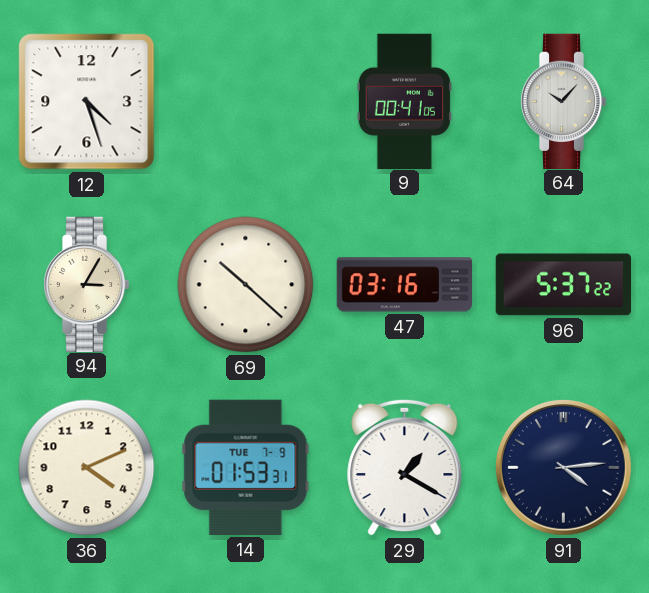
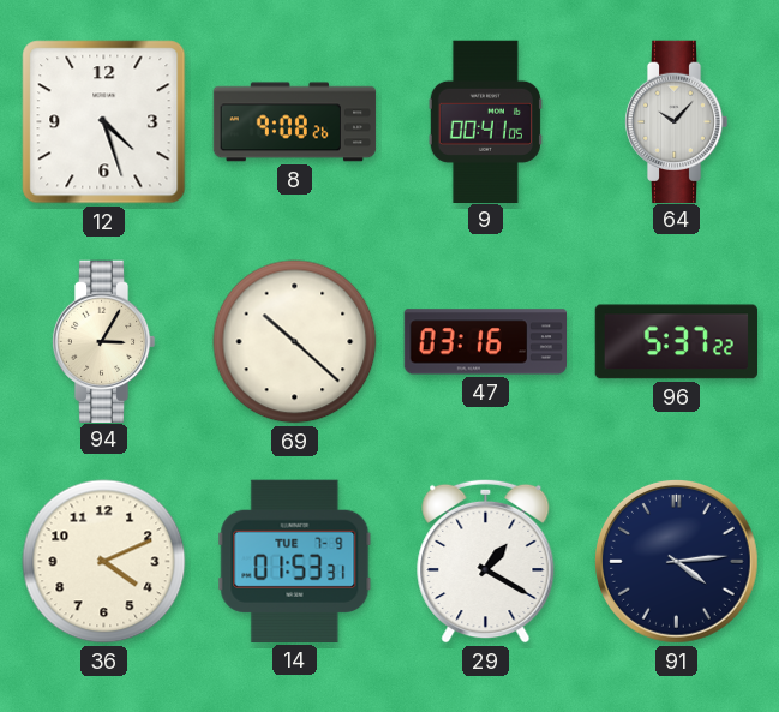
8: none -> 9:08
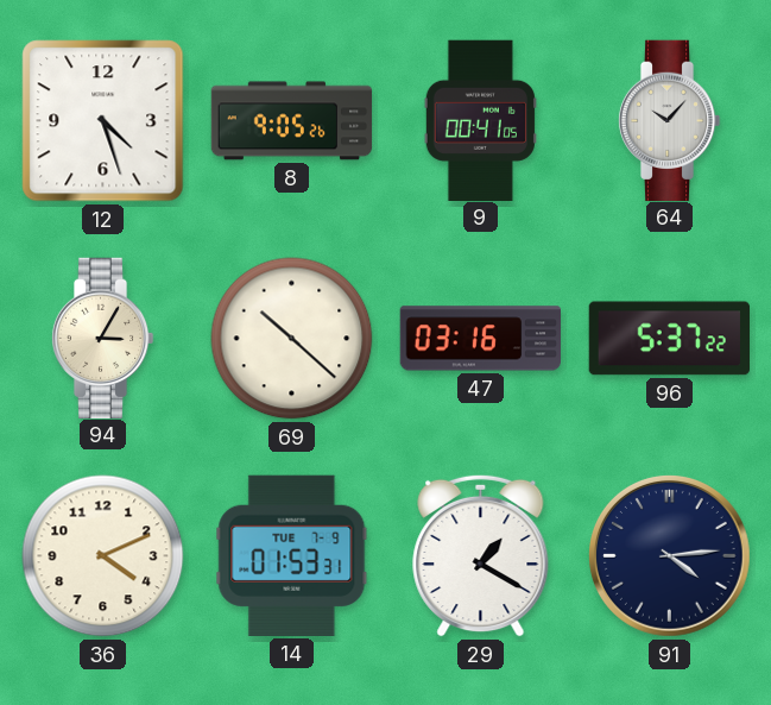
8: 9:08 -> 9:05
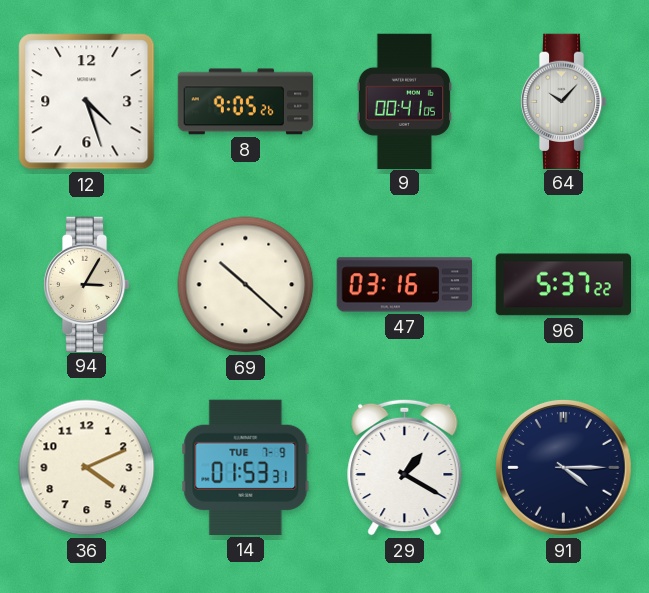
91: 4:14 -> 4:15
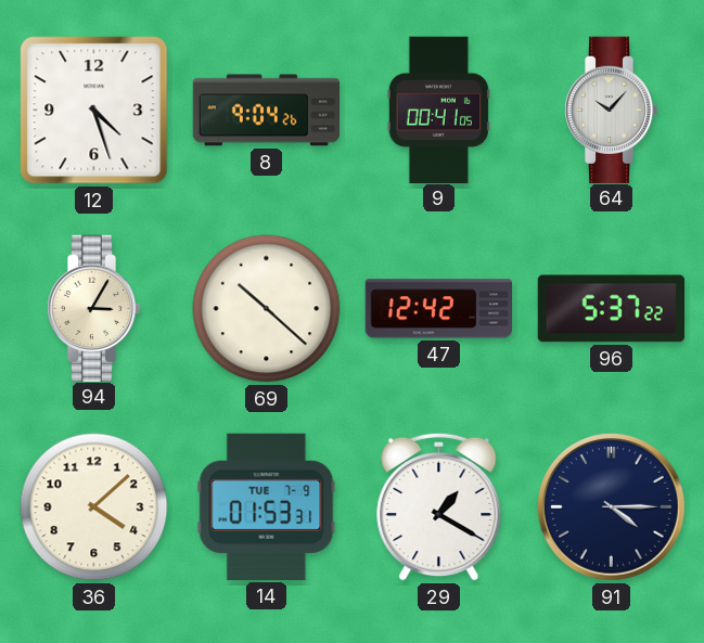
8: 9:05 -> 9:04
47: 03:16 -> 12:42
36: 4:11 -> 4:08
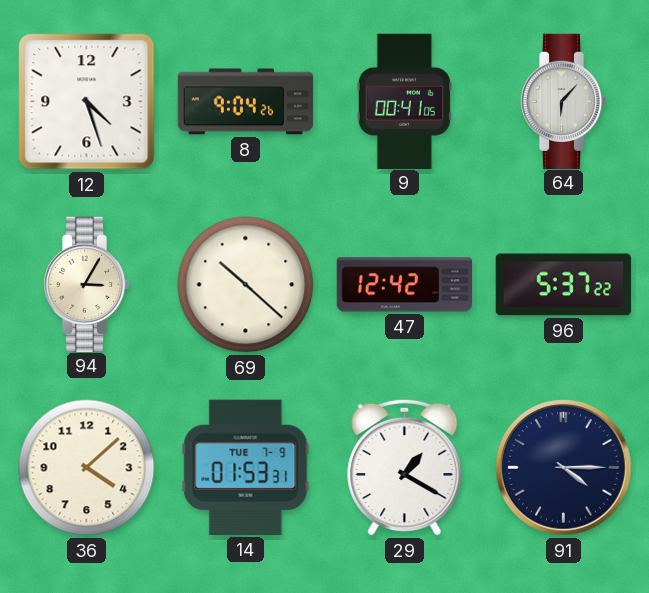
64: 10:07 -> 6:07
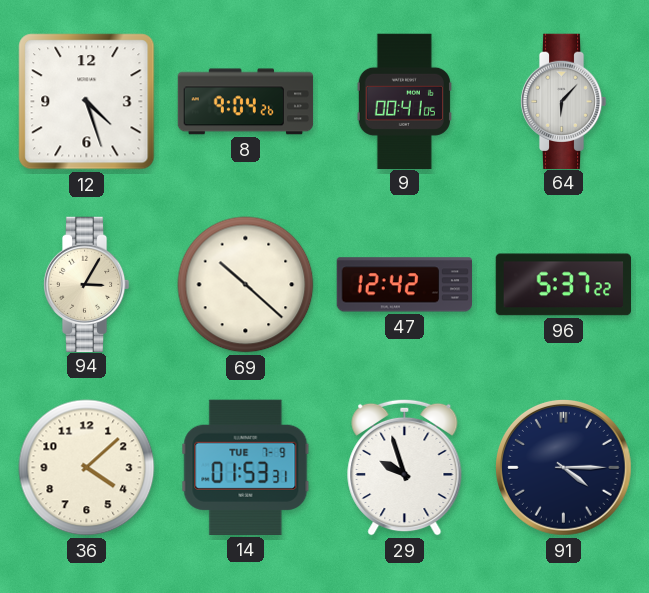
29: 1:20 -> 9:57
